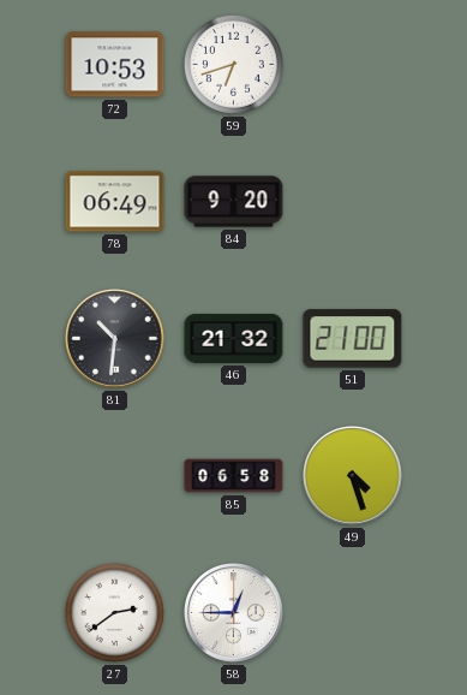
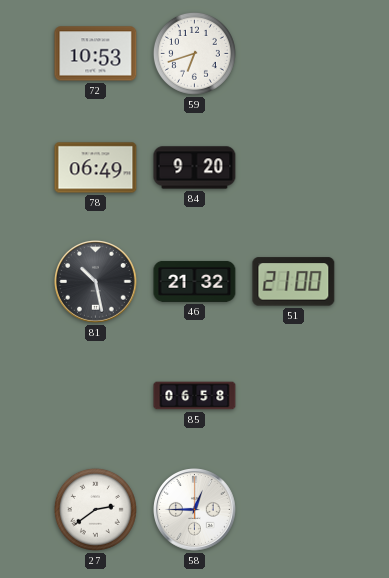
81: 10:31 -> 10:28
49: 4:27 -> none
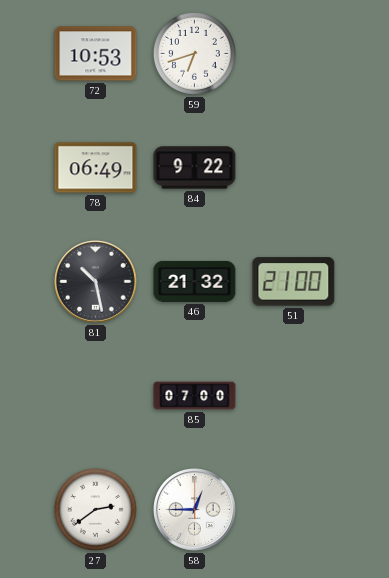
84: 9:20 -> 9:22
85: 06:58 -> 07:00
